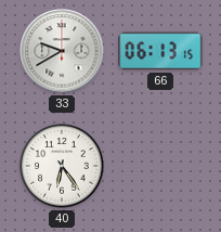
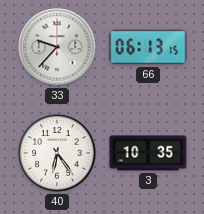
33: 9:40 -> 9:37
3: none -> 10:35
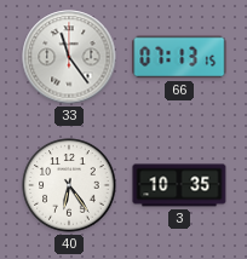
33: 9:37 -> 11:24
66: 06:13 -> 07:13
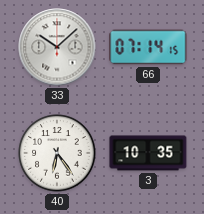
33: 11:24 -> 10:08
66: 07:13 -> 07:14
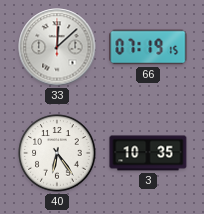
33: 10:08 -> 12:08
66: 07:14 -> 07:19
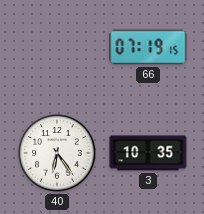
33: 12:08 -> none
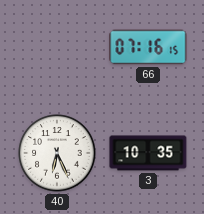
66: 07:19 -> 07:16
40: 6:24 -> 6:26
